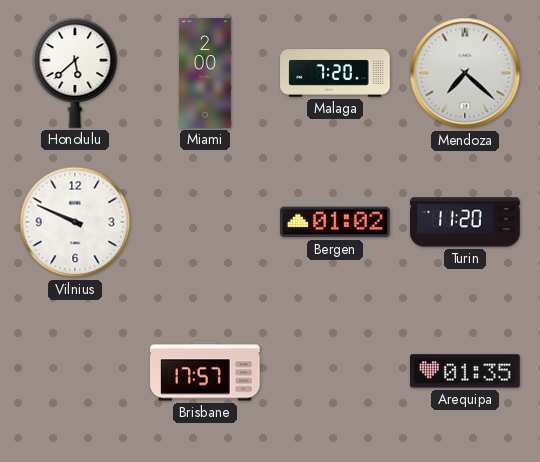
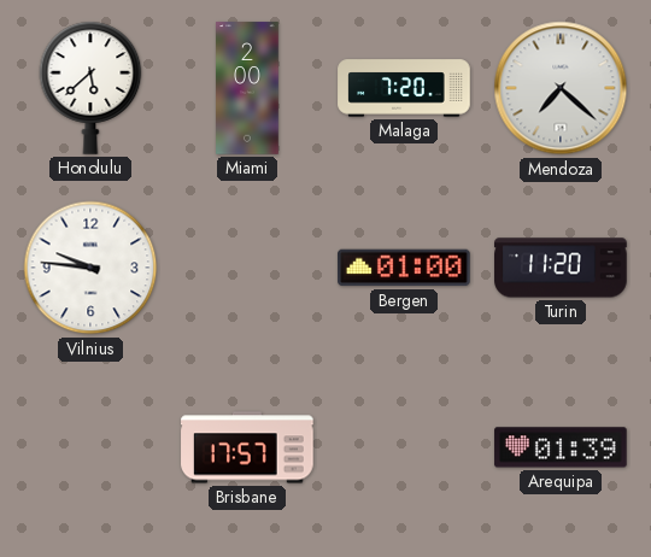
Vilnius: 9:49 -> 9:46
Bergen: 01:02 -> 01:00
Arequipa: 01:35 -> 01:39
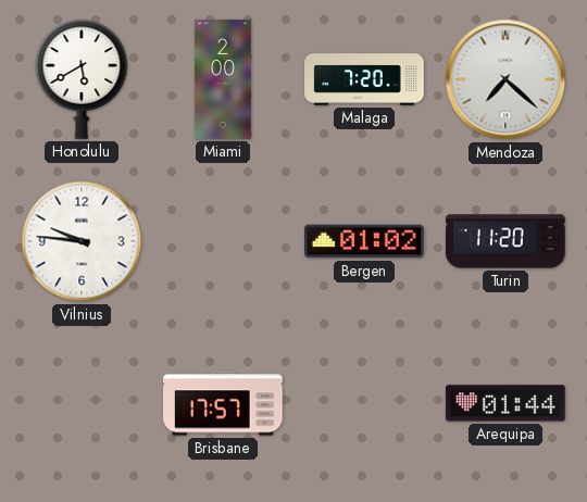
Honolulu: 5:38 -> 5:40
Bergen: 01:00 -> 01:02
Arequipa: 01:39 -> 01:44
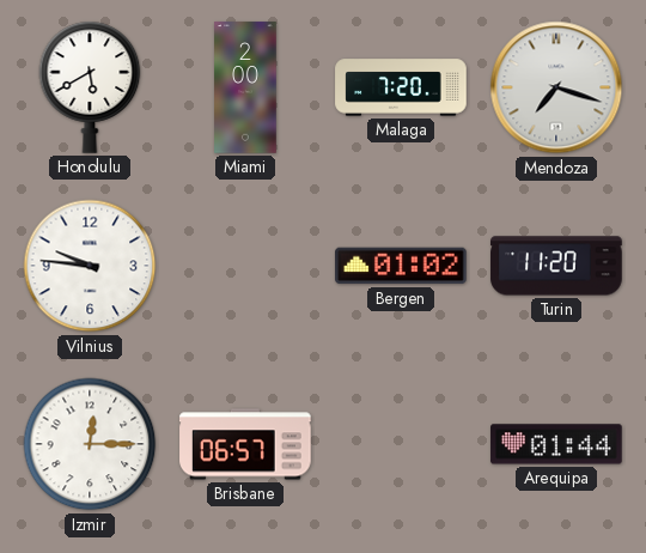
Mendoza: 7:22 -> 7:18
Izmir: none -> 12:15
Brisbane: 17:57 -> 06:57
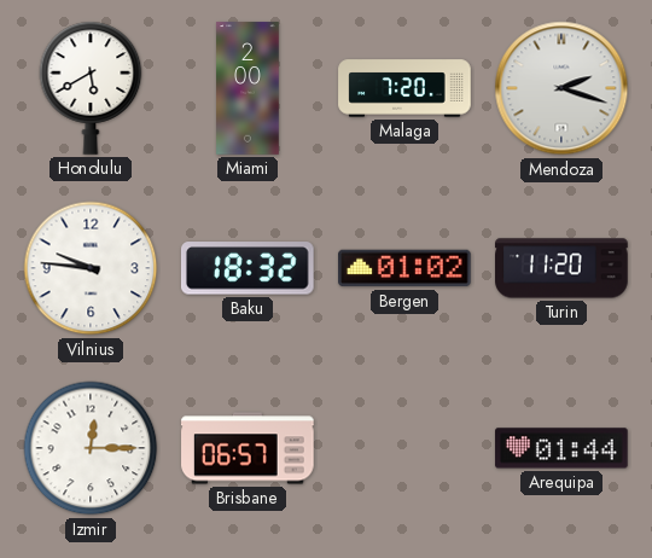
Mendoza: 7:18 -> 2:18
Baku: none -> 18:32
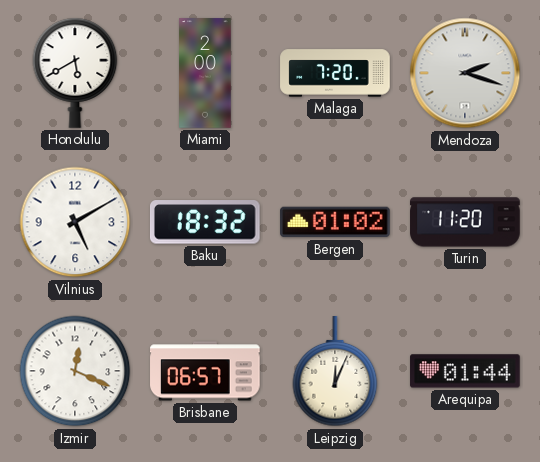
Vilnius: 9:46 -> 5:10
Izmir: 12:15 -> 12:19
Leipzig: none -> 12:04
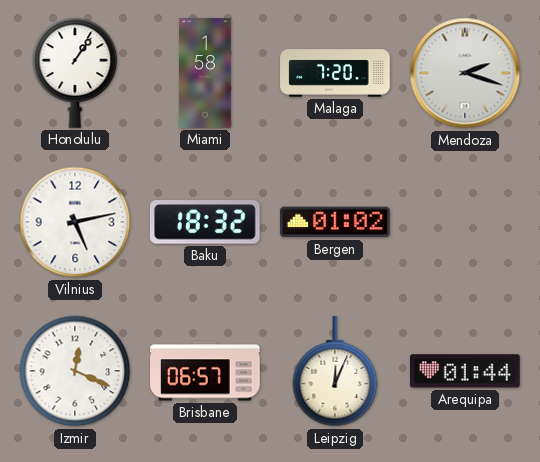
Honolulu: 5:40 -> 1:06
Miami: 2:00 -> 1:58
Vilnius: 5:10 -> 5:13
Turin: 11:20 -> none
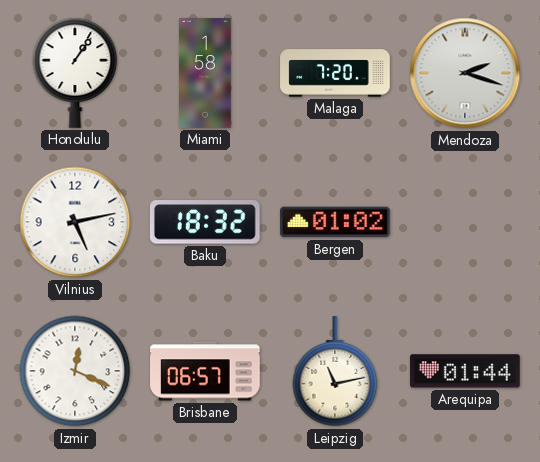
Leipzig: 12:04 -> 11:13
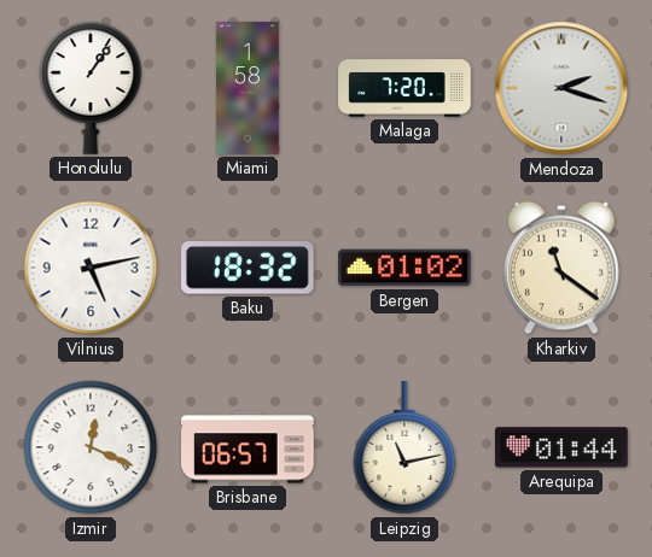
Kharkiv: none -> 11:21
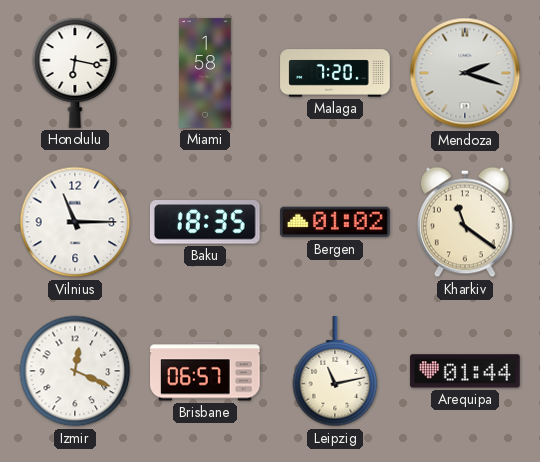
Honolulu: 1:06 -> 6:17
Vilnius: 5:13 -> 11:15
Baku: 18:32 -> 18:35
